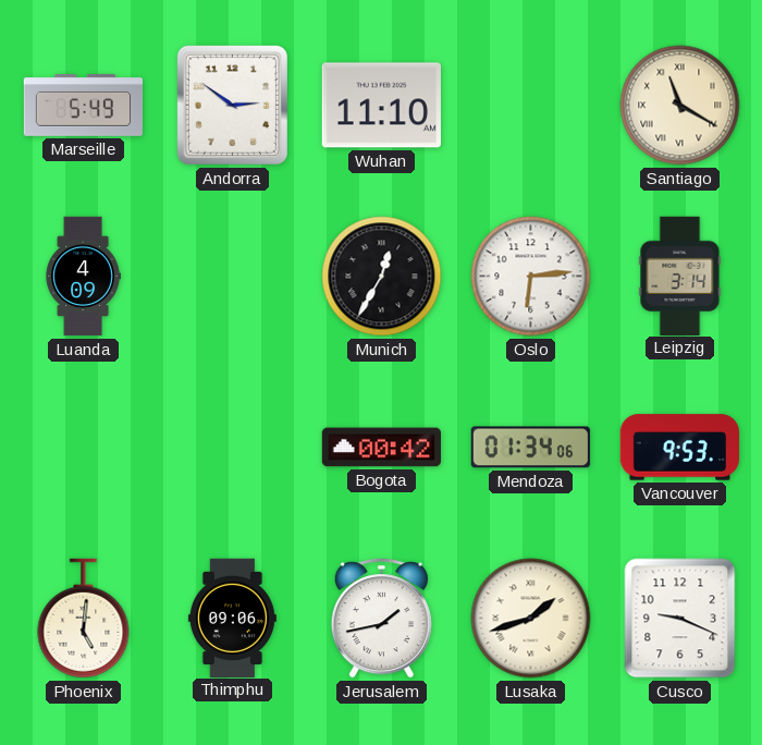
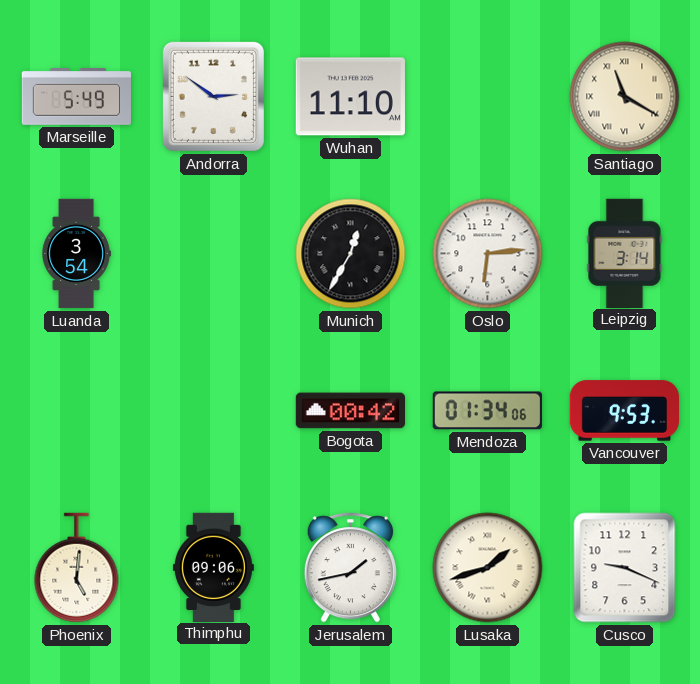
Luanda: 4:09 -> 3:54
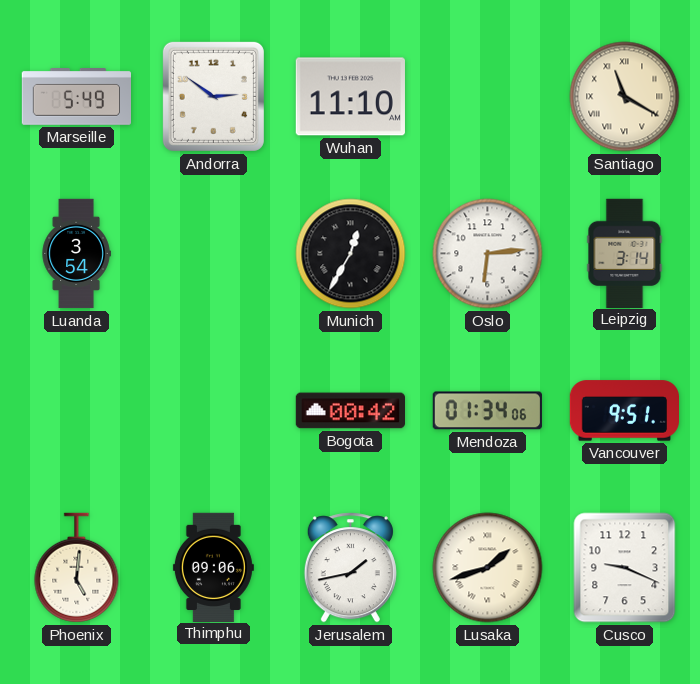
Vancouver: 9:53 -> 9:51
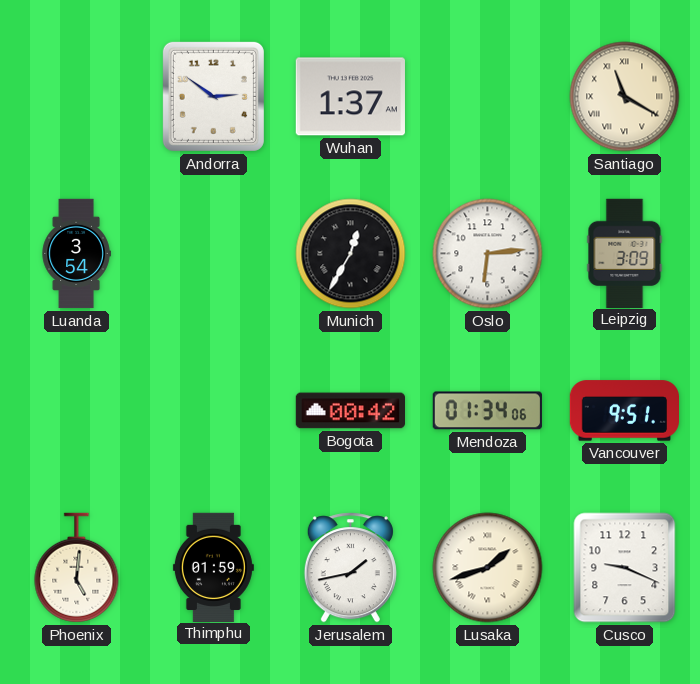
Marseille: 5:49 -> none
Wuhan: 11:10 -> 1:37
Leipzig: 3:14 -> 3:09
Thimphu: 09:06 -> 01:59
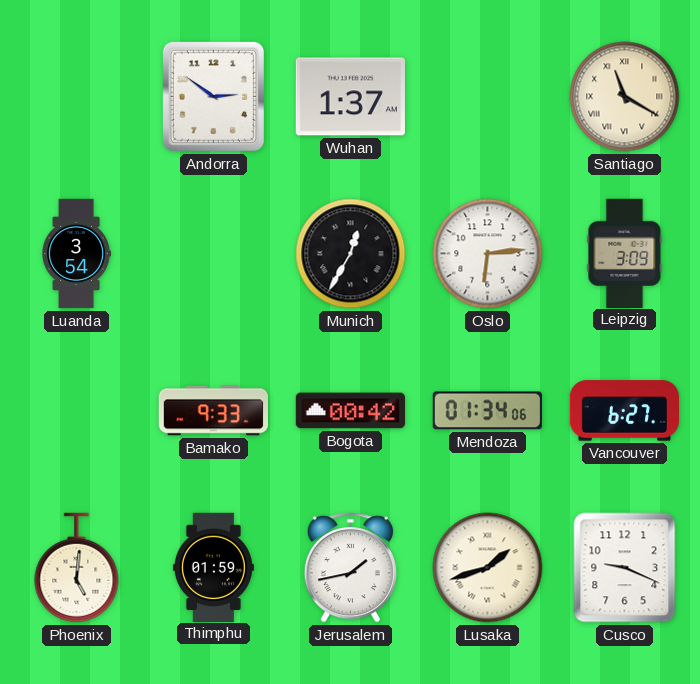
Bamako: none -> 9:33
Vancouver: 9:51 -> 6:27
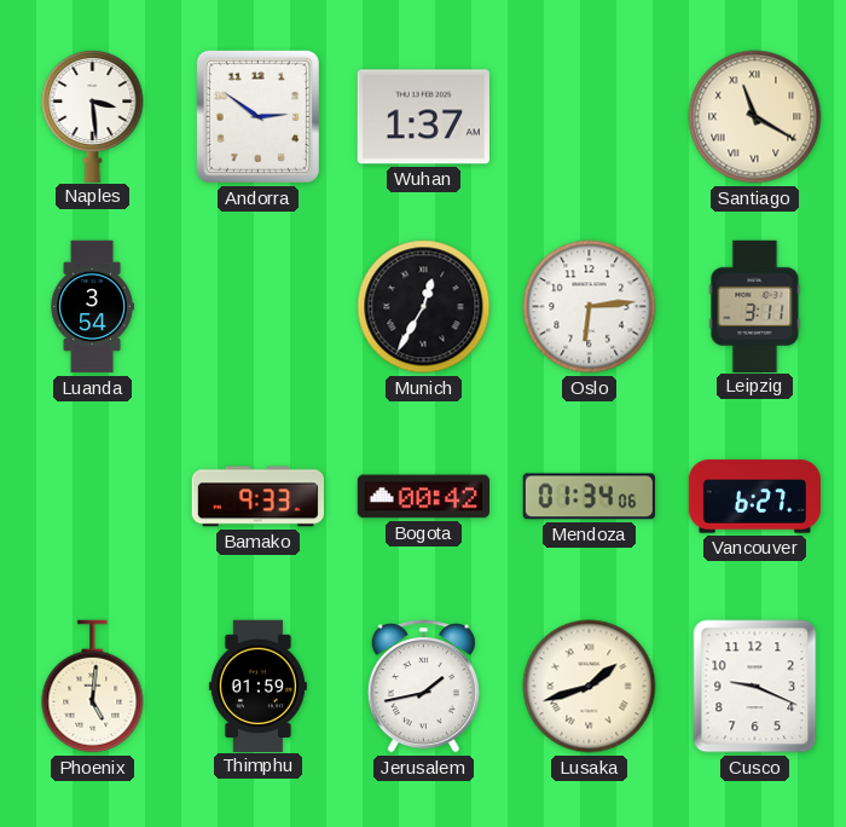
Naples: none -> 3:29
Leipzig: 3:09 -> 3:11
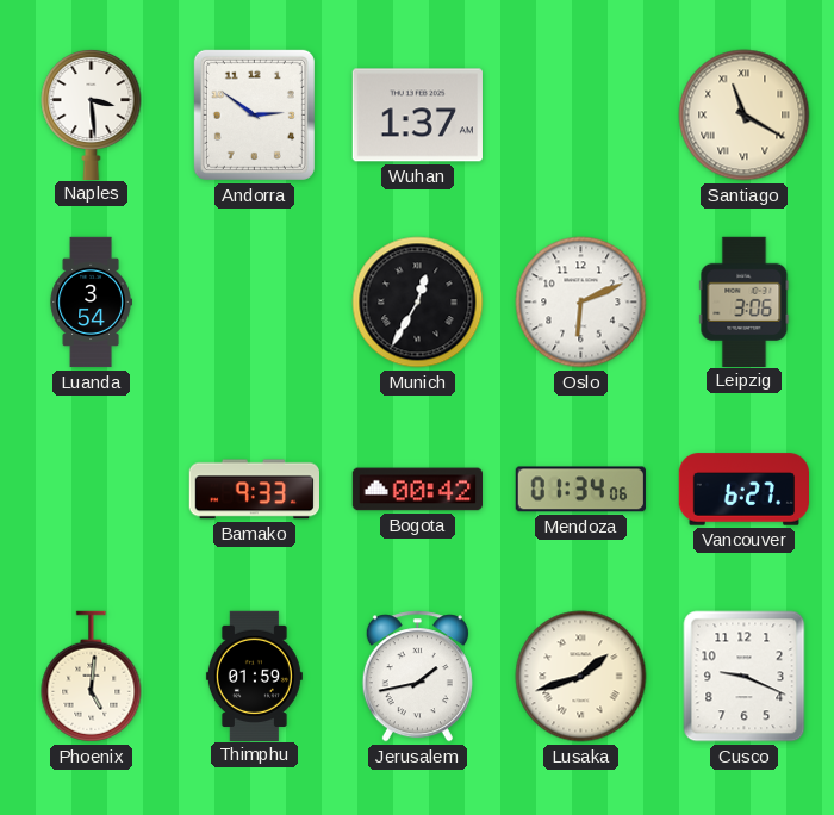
Oslo: 6:14 -> 6:11
Leipzig: 3:11 -> 3:06
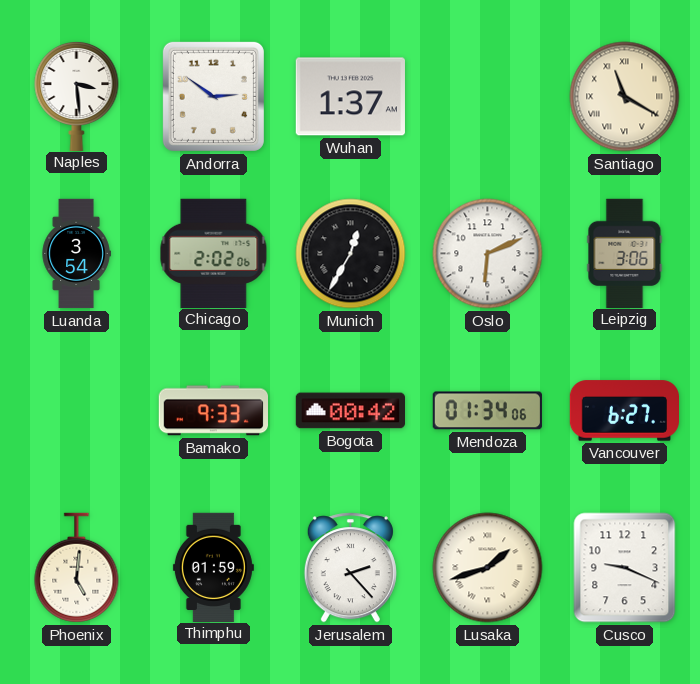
Chicago: none -> 2:02
Jerusalem: 1:43 -> 2:23
